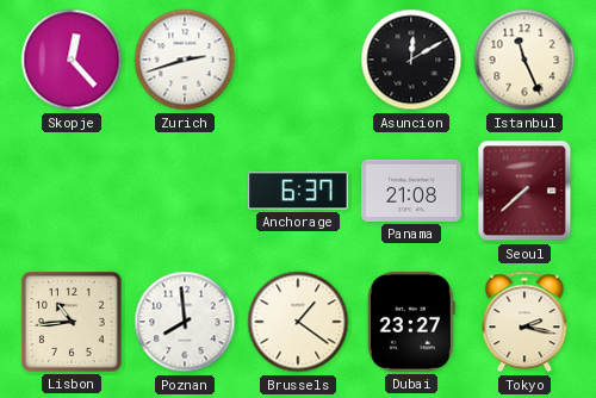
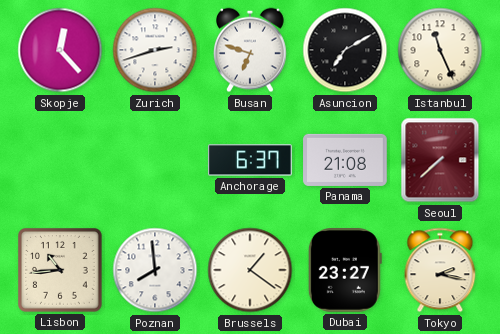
Busan: none -> 6:48
Asuncion: 12:10 -> 7:10
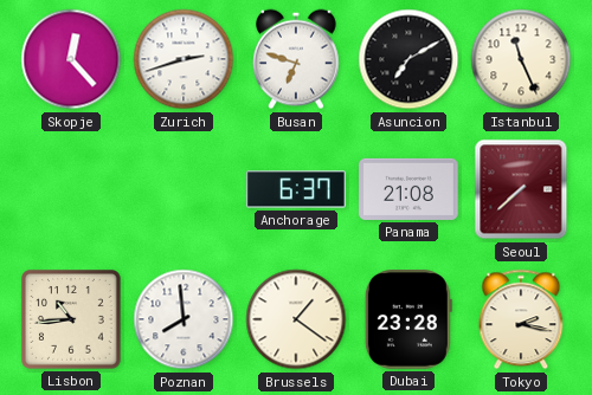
Dubai: 23:27 -> 23:28
